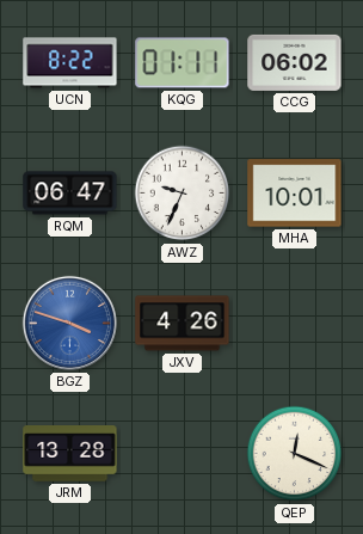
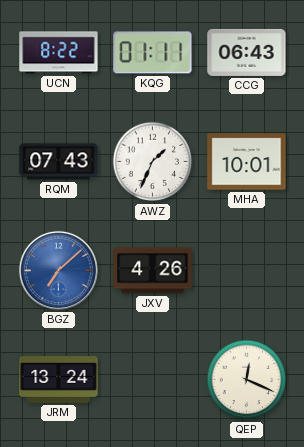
CCG: 06:02 -> 06:43
RQM: 06:47 -> 07:43
AWZ: 9:34 -> 1:34
BGZ: 3:48 -> 7:08
JRM: 13:28 -> 13:24
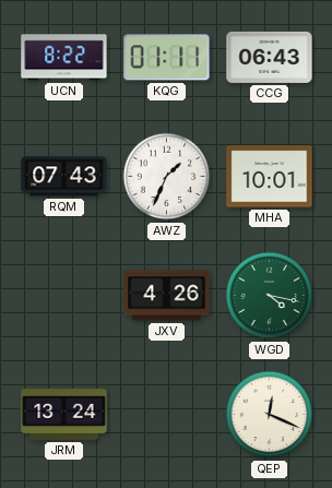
BGZ: 7:08 -> none
WGD: none -> 4:17
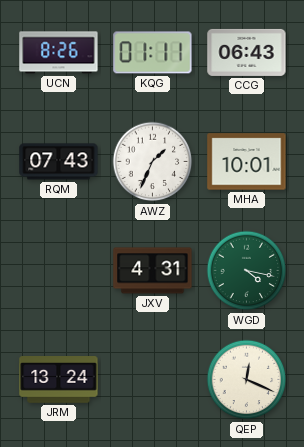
UCN: 8:22 -> 8:26
JXV: 4:26 -> 4:31
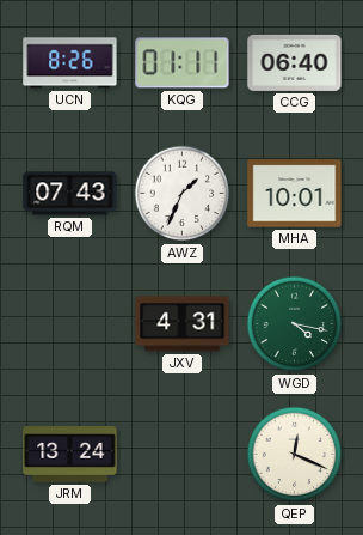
CCG: 06:43 -> 06:40
